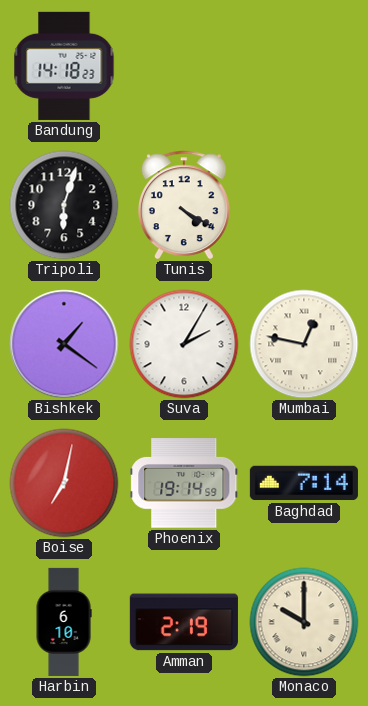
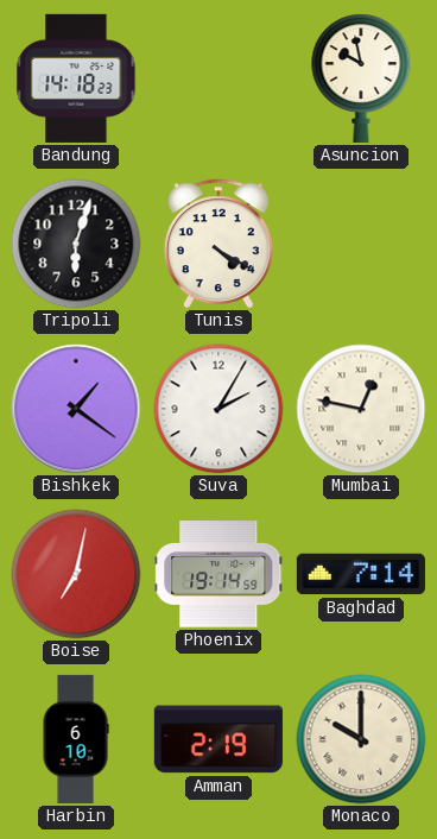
Asuncion: none -> 9:58
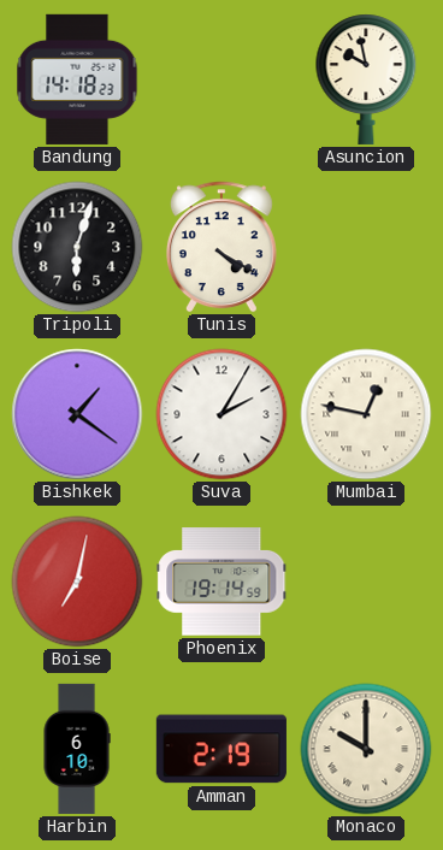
Baghdad: 7:14 -> none
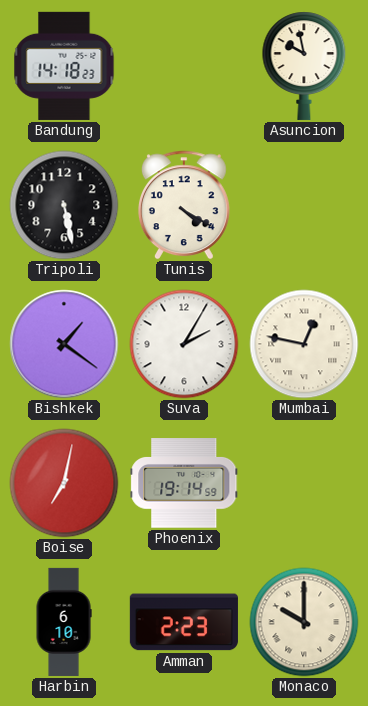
Tripoli: 6:03 -> 5:28
Amman: 2:19 -> 2:23
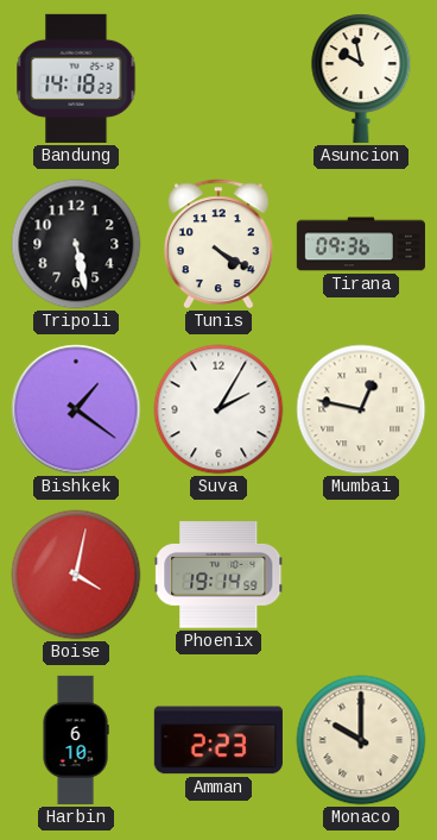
Tirana: none -> 09:36
Boise: 7:02 -> 4:02
